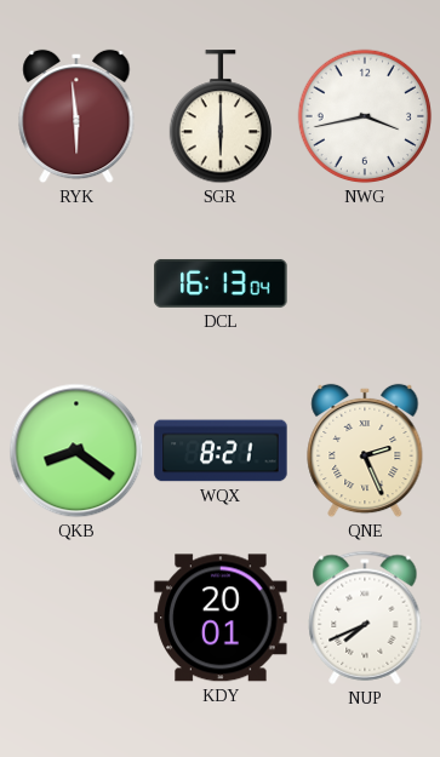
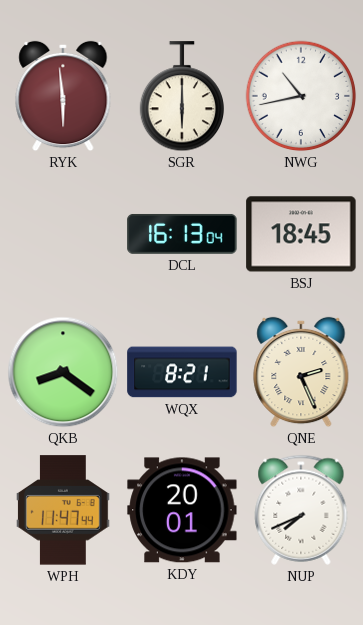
NWG: 3:43 -> 10:43
BSJ: none -> 18:45
WPH: none -> 11:47
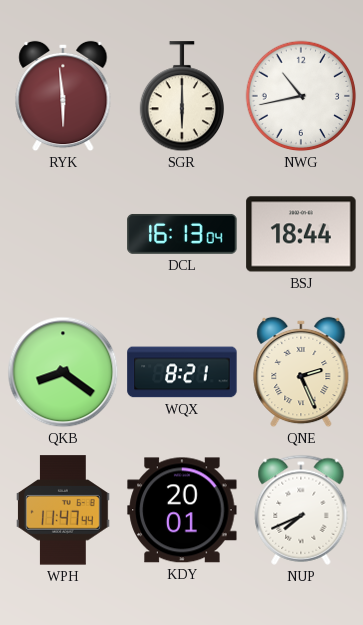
BSJ: 18:45 -> 18:44
